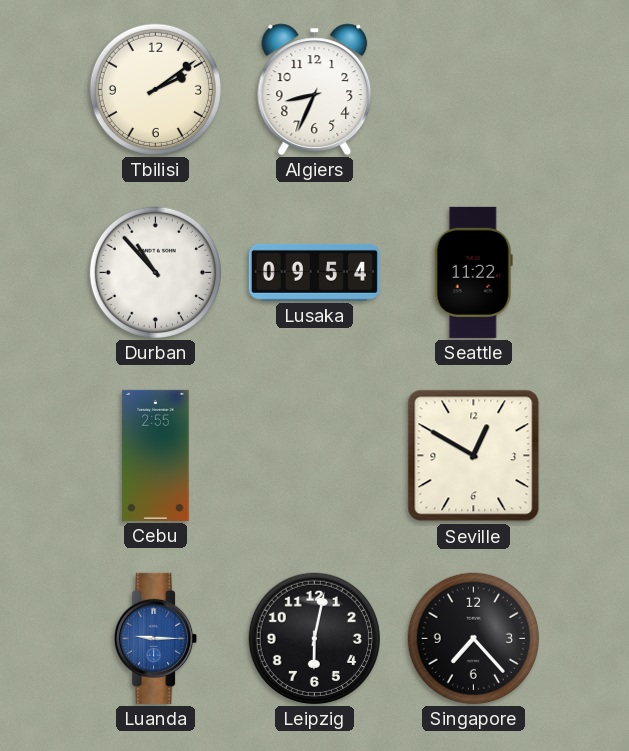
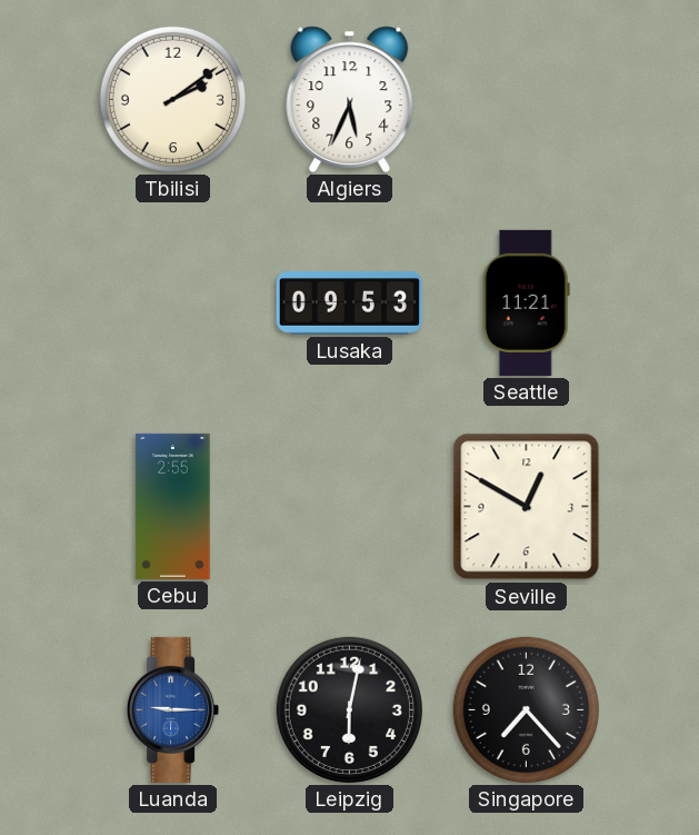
Algiers: 8:34 -> 5:34
Durban: 10:53 -> none
Lusaka: 09:54 -> 09:53
Seattle: 11:22 -> 11:21
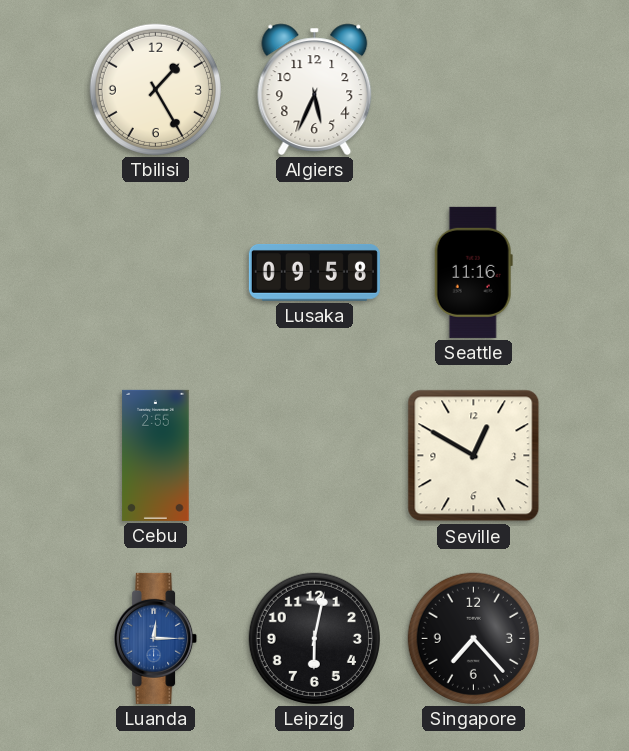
Tbilisi: 2:09 -> 1:25
Lusaka: 09:53 -> 09:58
Seattle: 11:21 -> 11:16
Luanda: 9:15 -> 12:15
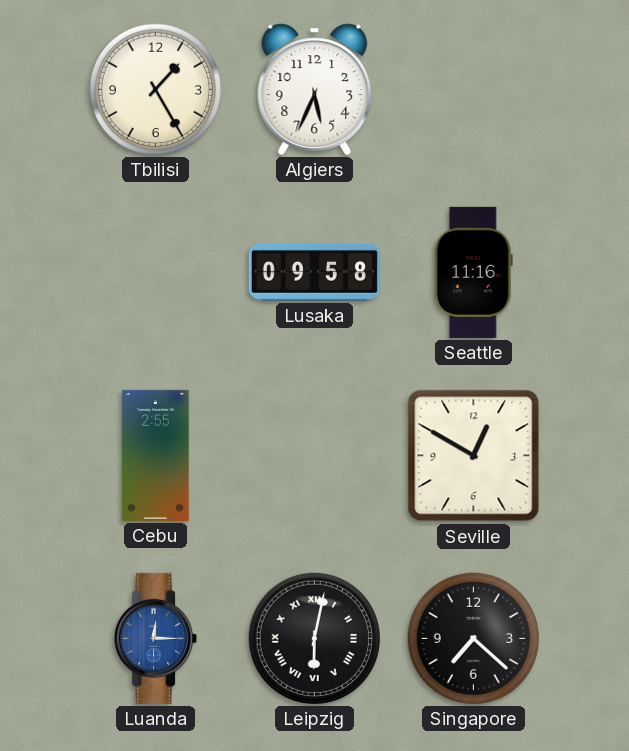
Leipzig numerals: Arabic -> Roman
Singapore: 7:23 -> 7:22
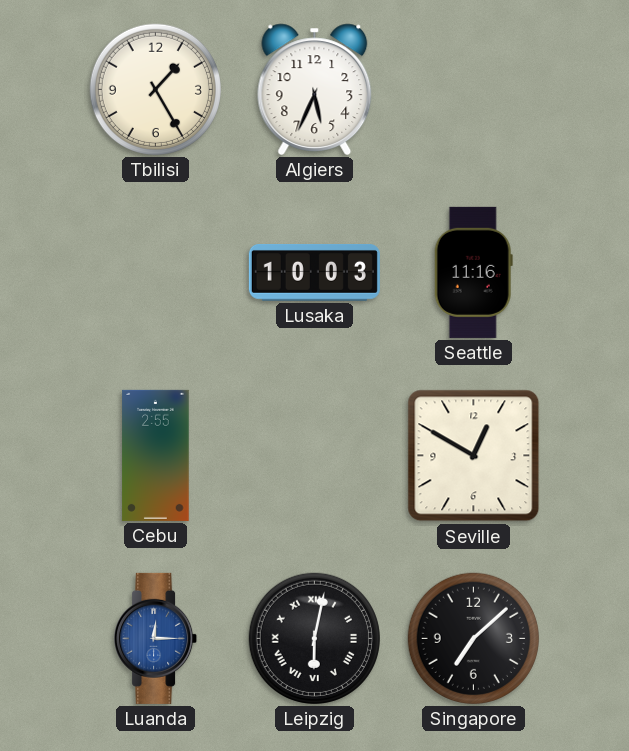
Lusaka: 09:58 -> 10:03
Singapore: 7:22 -> 7:08
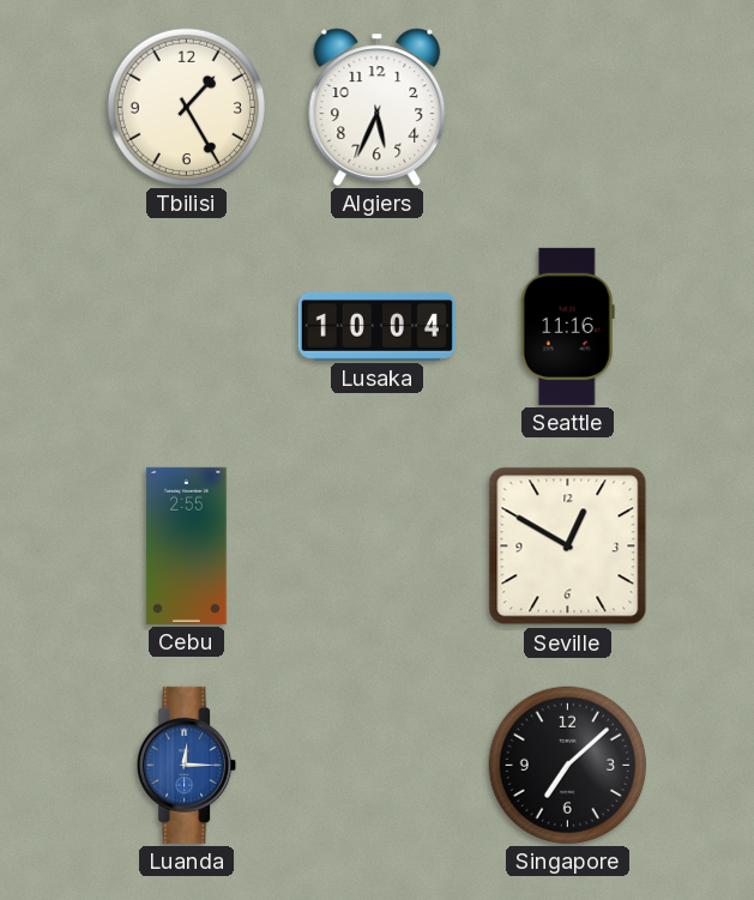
Lusaka: 10:03 -> 10:04
Leipzig: 6:02 -> none
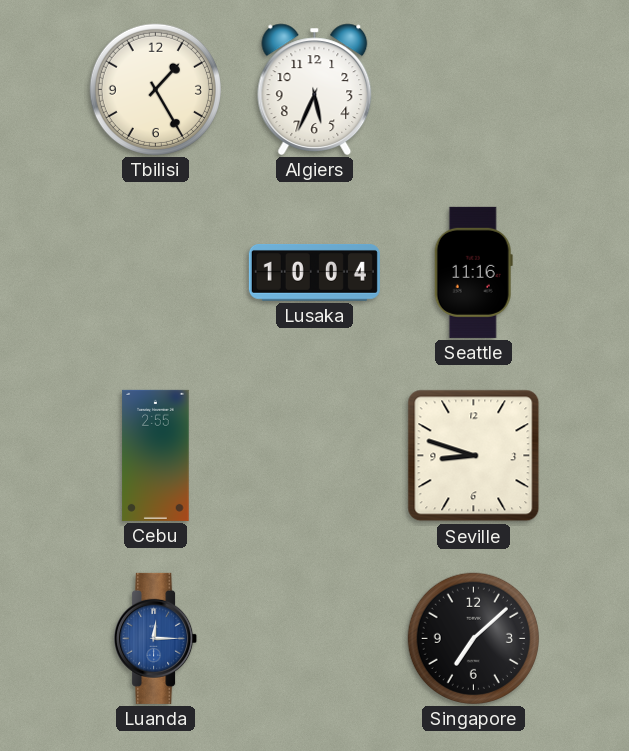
Seville: 12:50 -> 8:48
